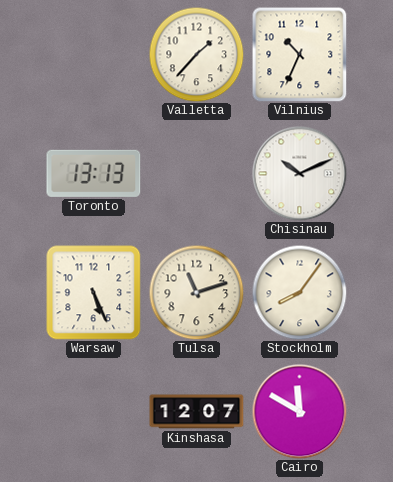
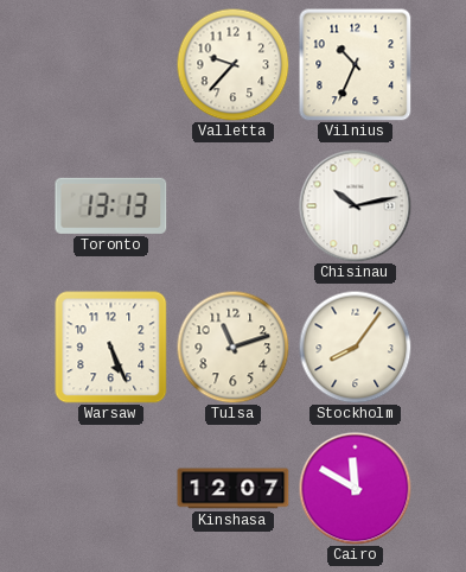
Valletta: 1:37 -> 9:37
Chisinau: 10:11 -> 10:13
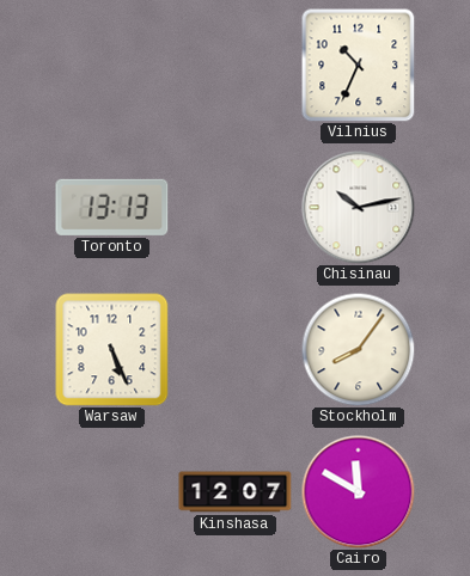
Valletta: 9:37 -> none
Tulsa: 11:12 -> none
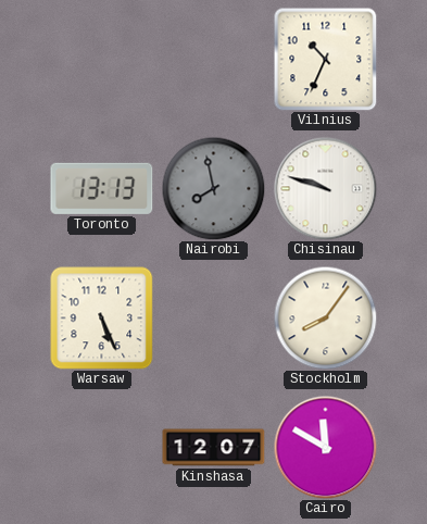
Nairobi: none -> 7:58
Chisinau: 10:13 -> 9:48
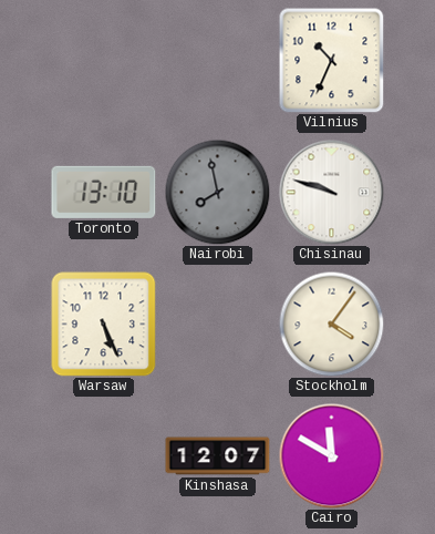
Toronto: 13:13 -> 13:10
Stockholm: 8:06 -> 4:06
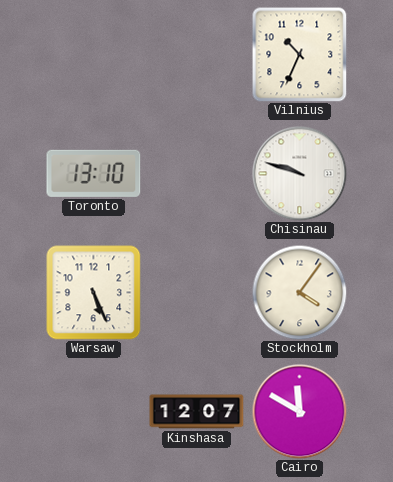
Nairobi: 7:58 -> none
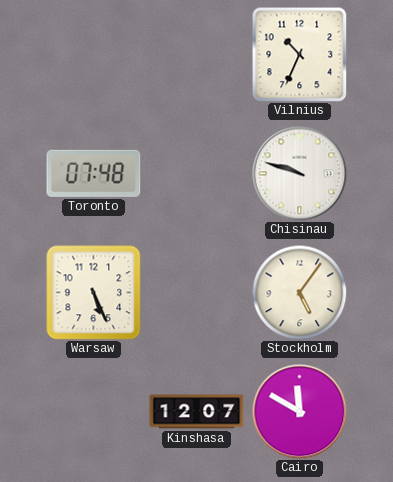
Toronto: 13:10 -> 07:48
Stockholm: 4:06 -> 5:06
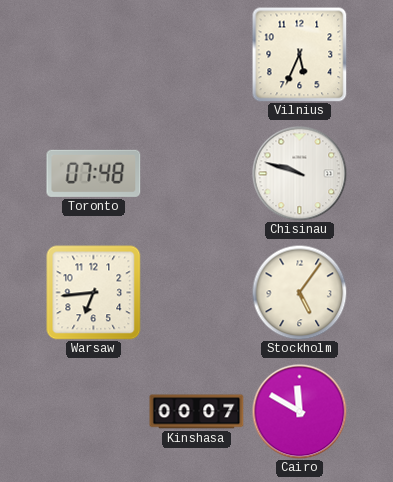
Vilnius: 10:34 -> 5:34
Warsaw: 5:26 -> 6:44
Kinshasa: 12:07 -> 00:07
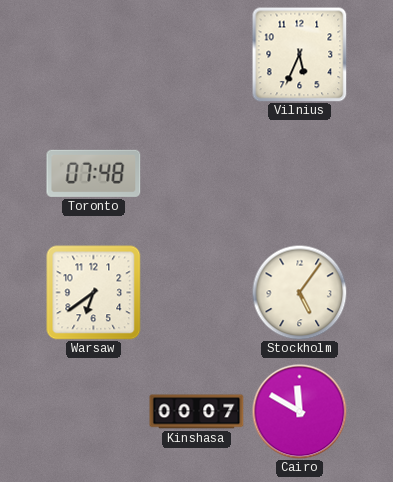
Chisinau: 9:48 -> none
Warsaw: 6:44 -> 6:39
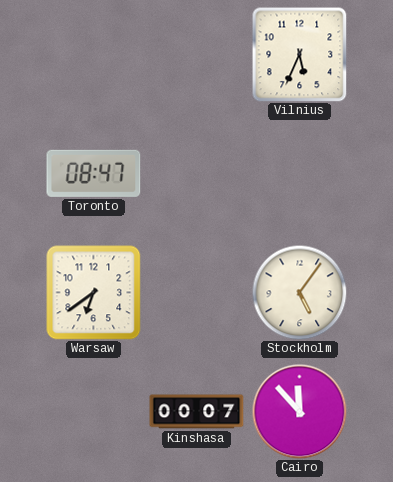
Toronto: 07:48 -> 08:47
Cairo: 11:50 -> 11:53
